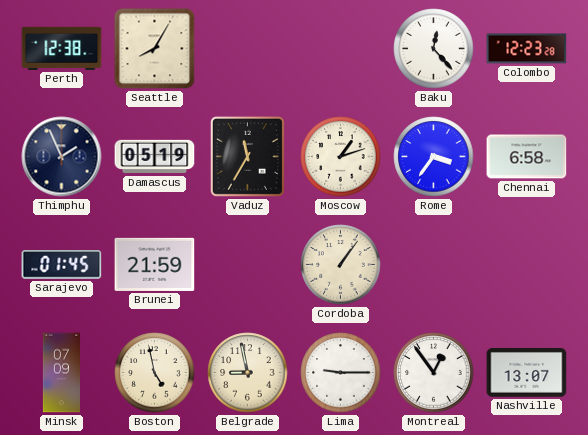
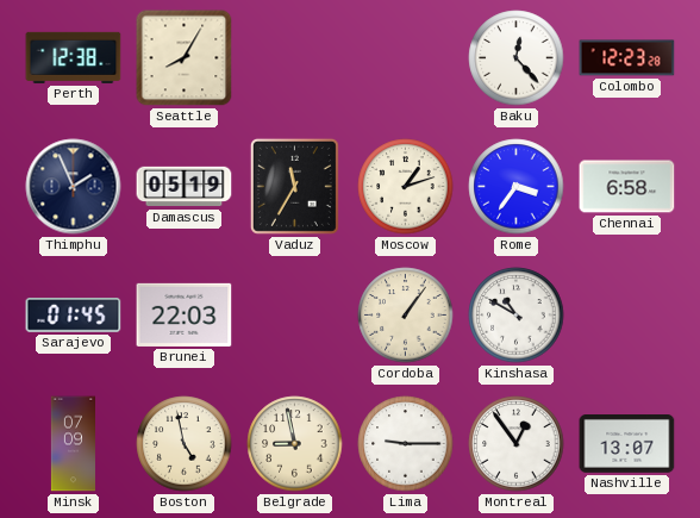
Brunei: 21:59 -> 22:03
Kinshasa: none -> 10:50
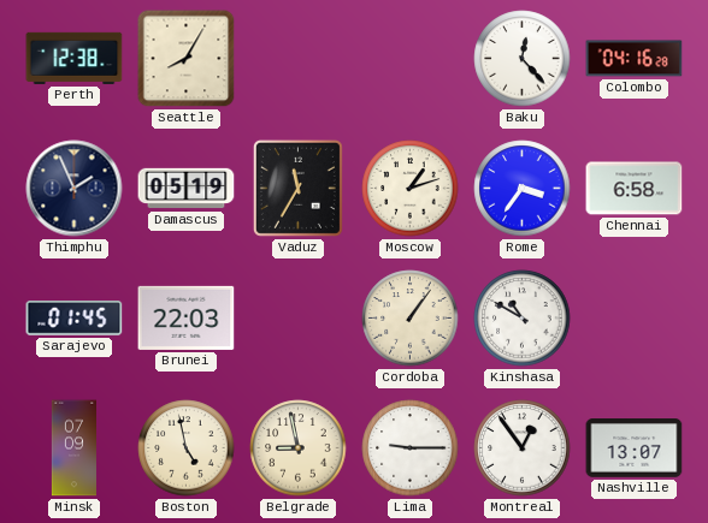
Colombo: 12:23 -> 04:16
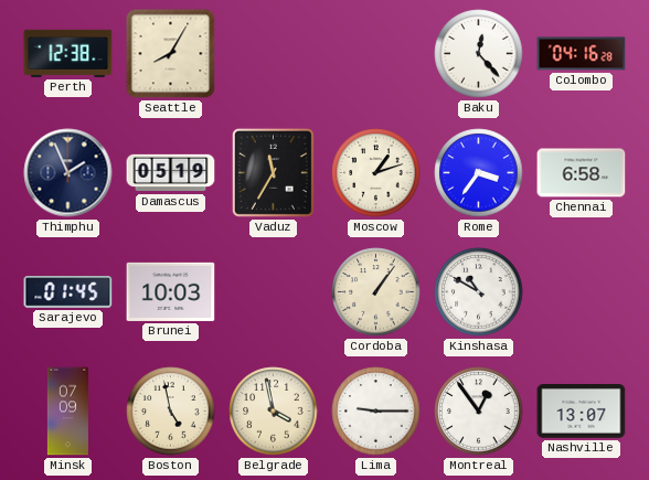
Brunei: 22:03 -> 10:03
Belgrade: 8:58 -> 3:58
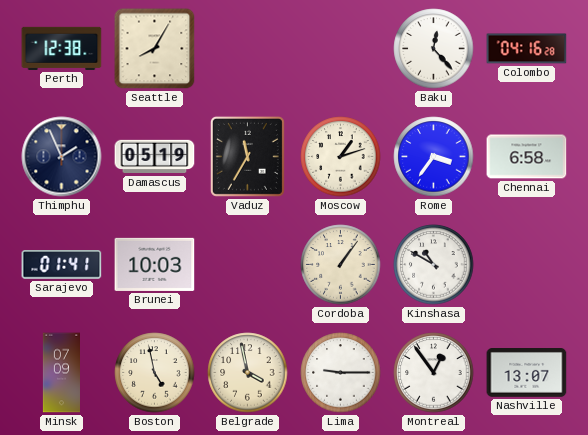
Sarajevo: 01:45 -> 01:41
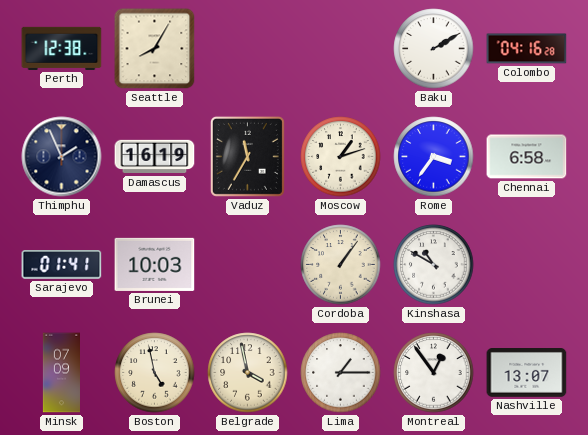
Baku: 12:23 -> 2:10
Damascus: 05:19 -> 16:19
Lima: 9:15 -> 1:15
